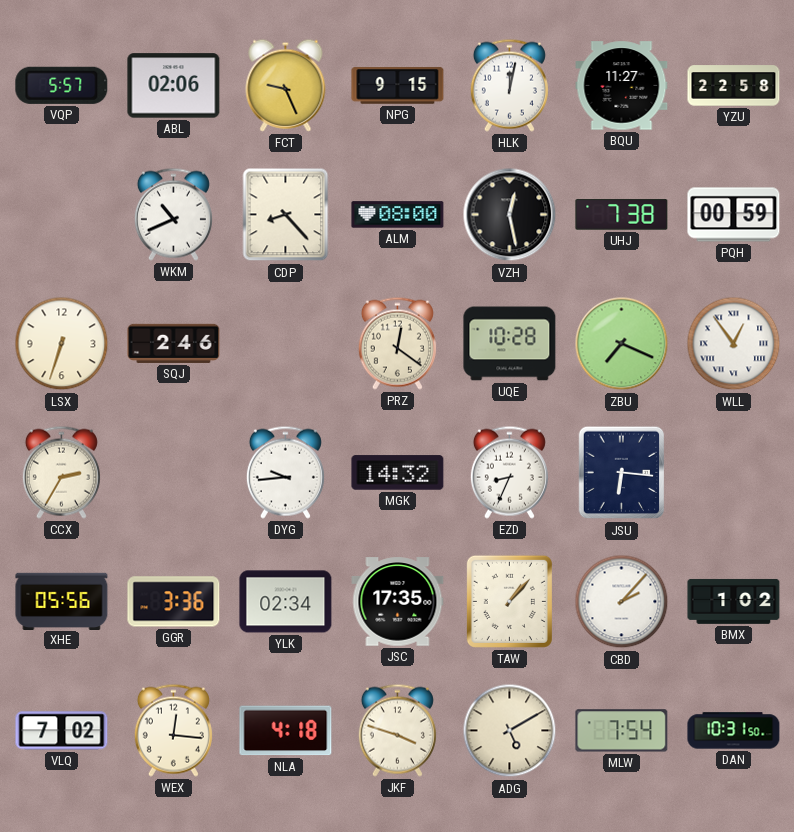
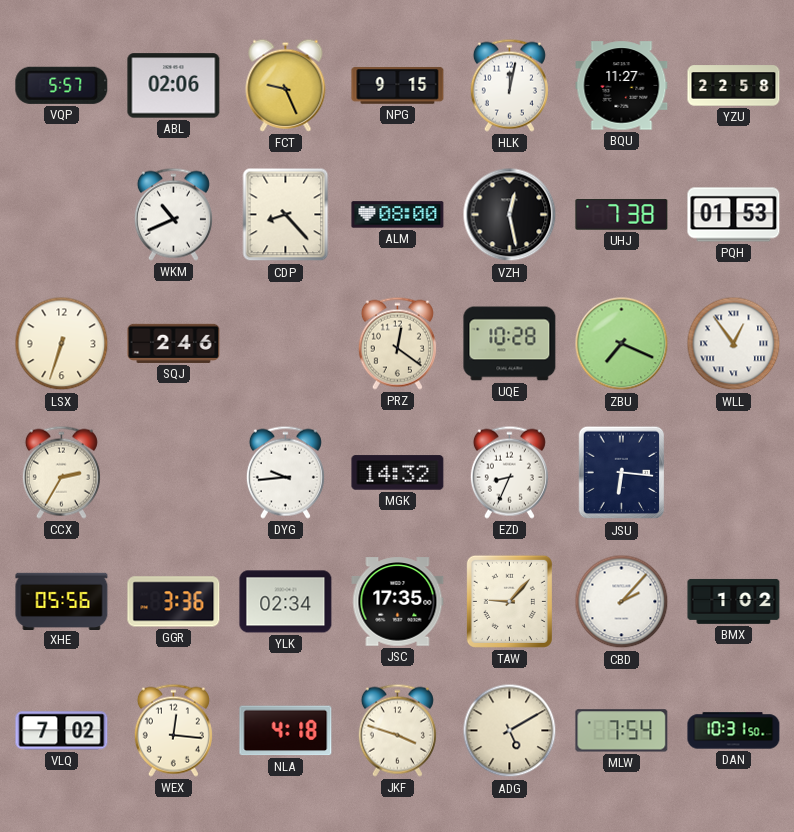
PQH: 00:59 -> 01:53
TAW: 1:07 -> 9:07
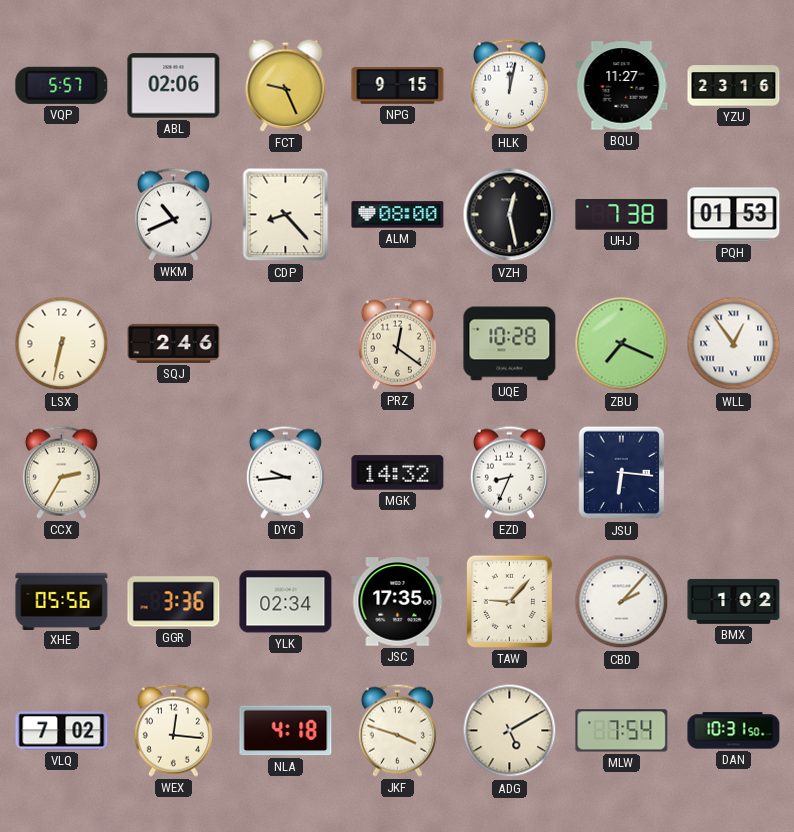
YZU: 22:58 -> 23:16
LSX: 6:33 -> 6:32
